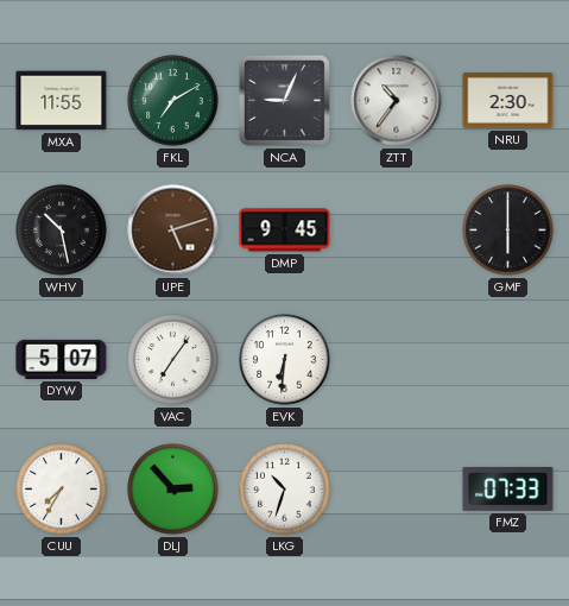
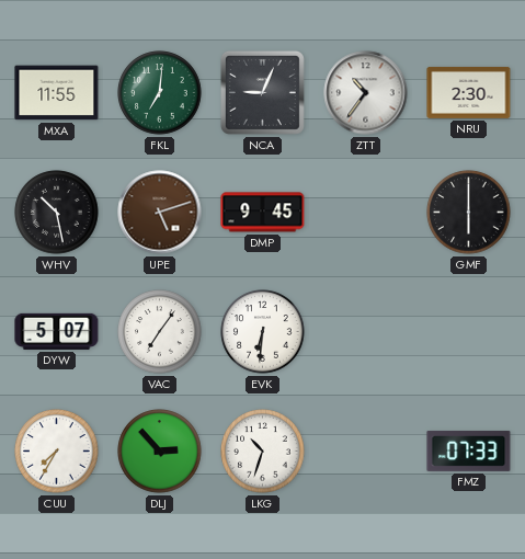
FKL: 7:10 -> 7:01
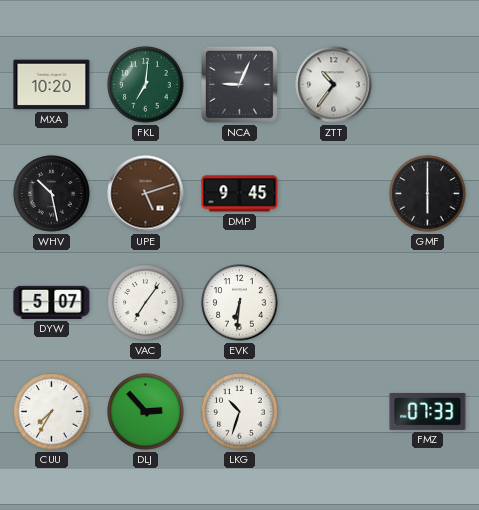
MXA: 11:55 -> 10:20
NRU: 2:30 -> none
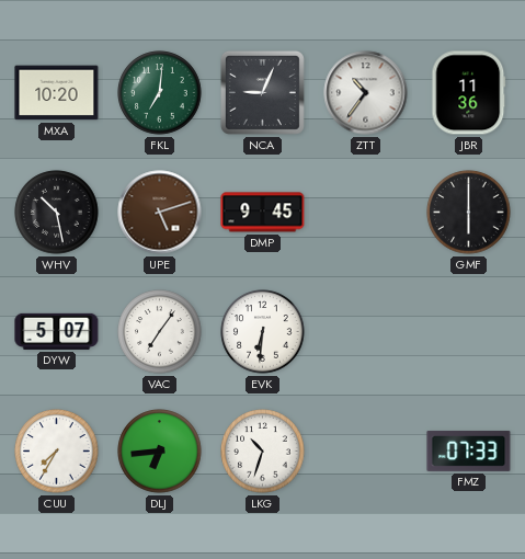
JBR: none -> 11:36
DLJ: 2:53 -> 6:44
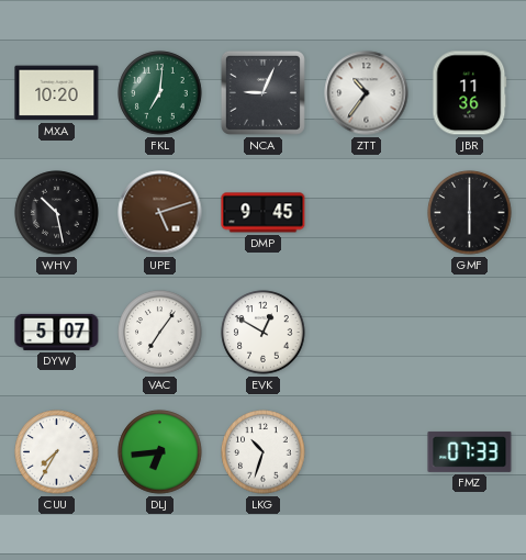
EVK: 6:31 -> 12:50
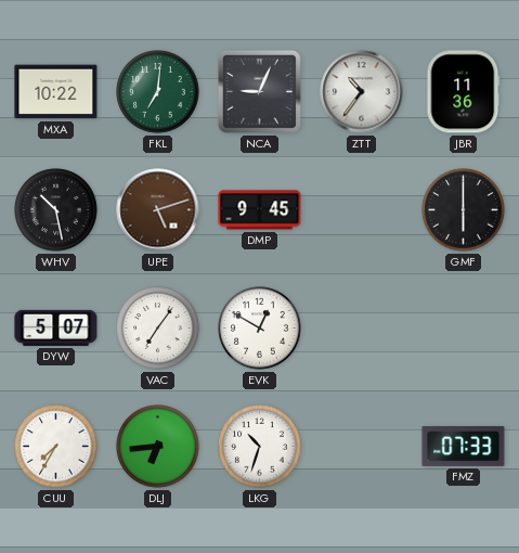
MXA: 10:20 -> 10:22
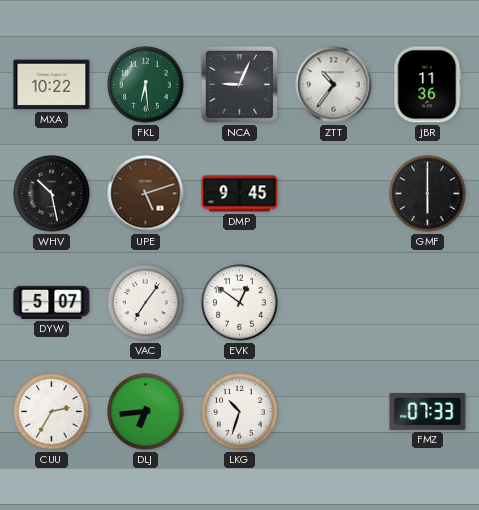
FKL: 7:01 -> 6:29
EVK: 12:50 -> 12:51
CUU: 7:35 -> 2:35
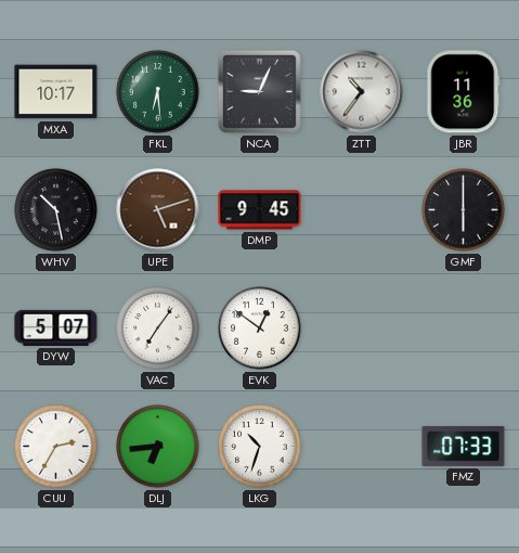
MXA: 10:22 -> 10:17
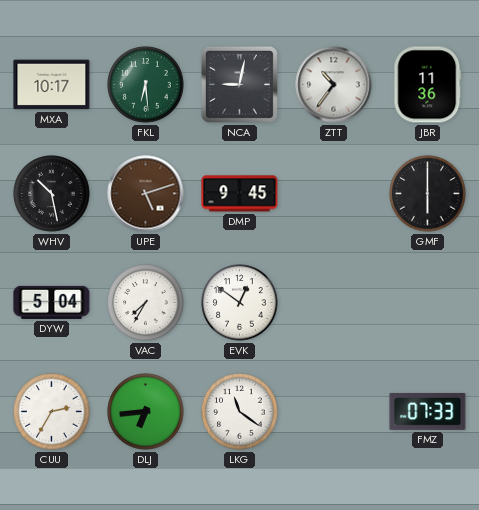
NCA: 9:04 -> 9:02
DYW: 5:07 -> 5:04
VAC: 7:06 -> 7:35
LKG: 10:33 -> 11:21
